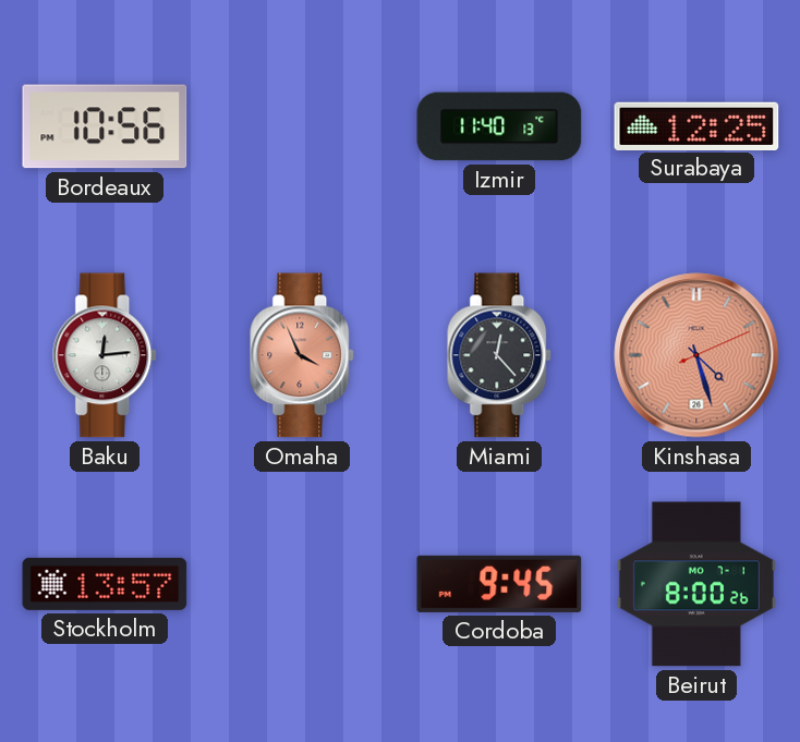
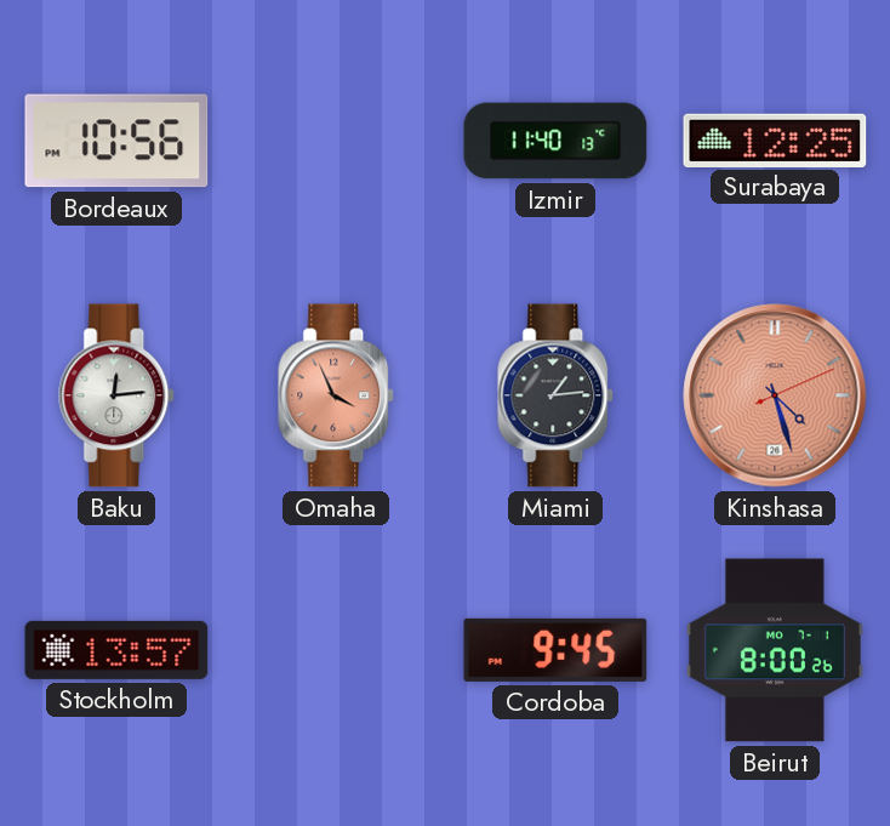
Miami: 12:23 -> 1:14
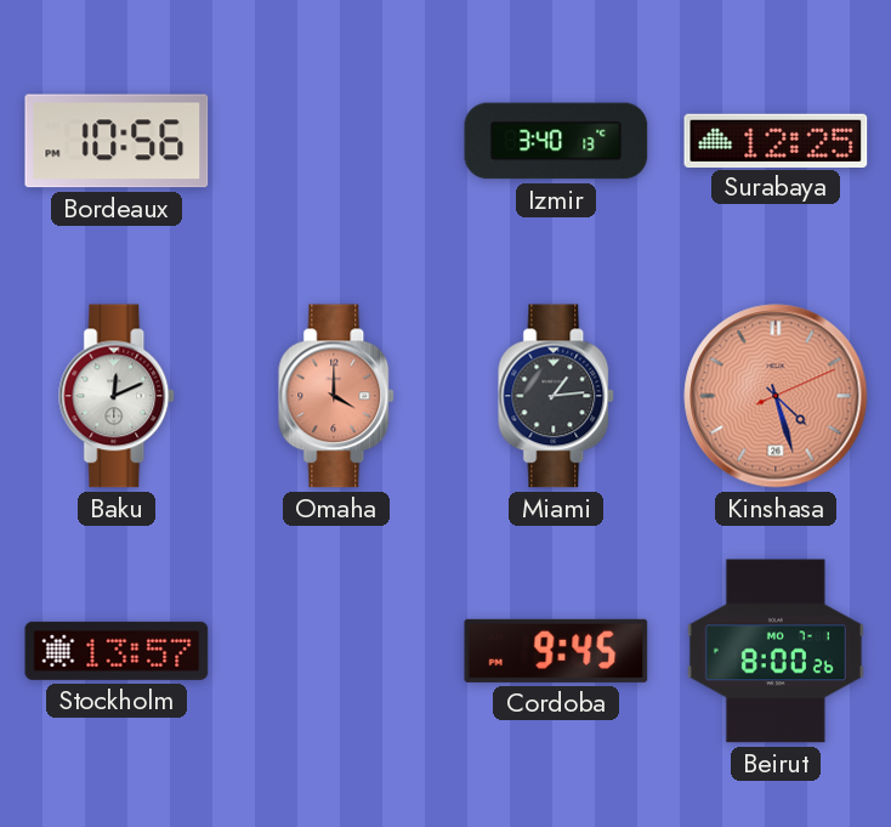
Izmir: 11:40 -> 3:40
Baku: 12:14 -> 12:11
Omaha: 3:56 -> 4:00
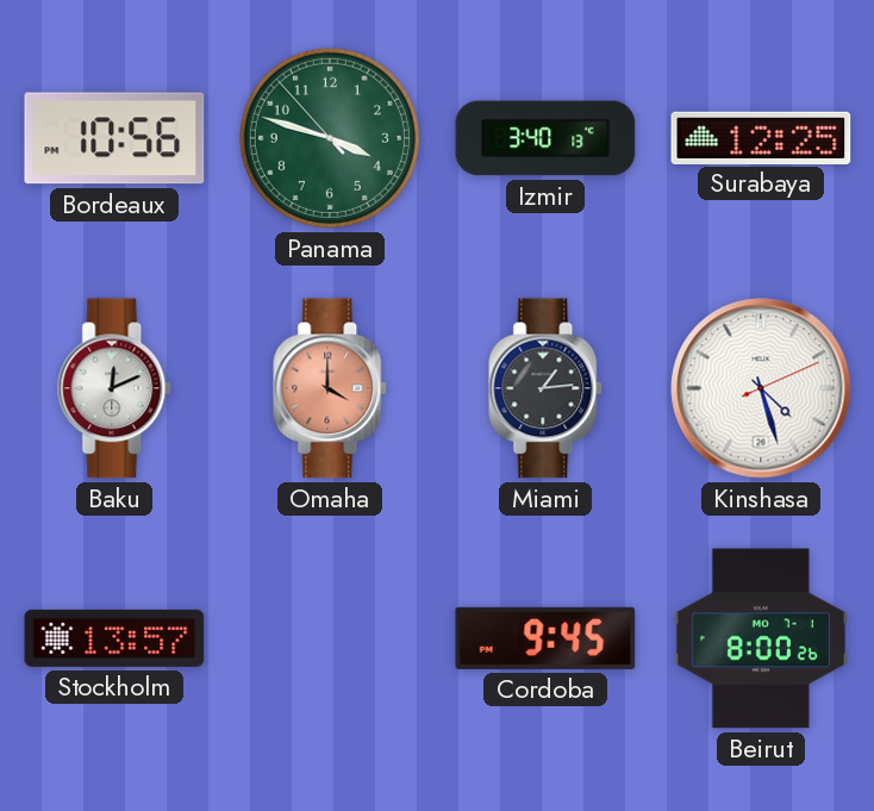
Panama: none -> 3:47
Kinshasa dial: salmon -> white
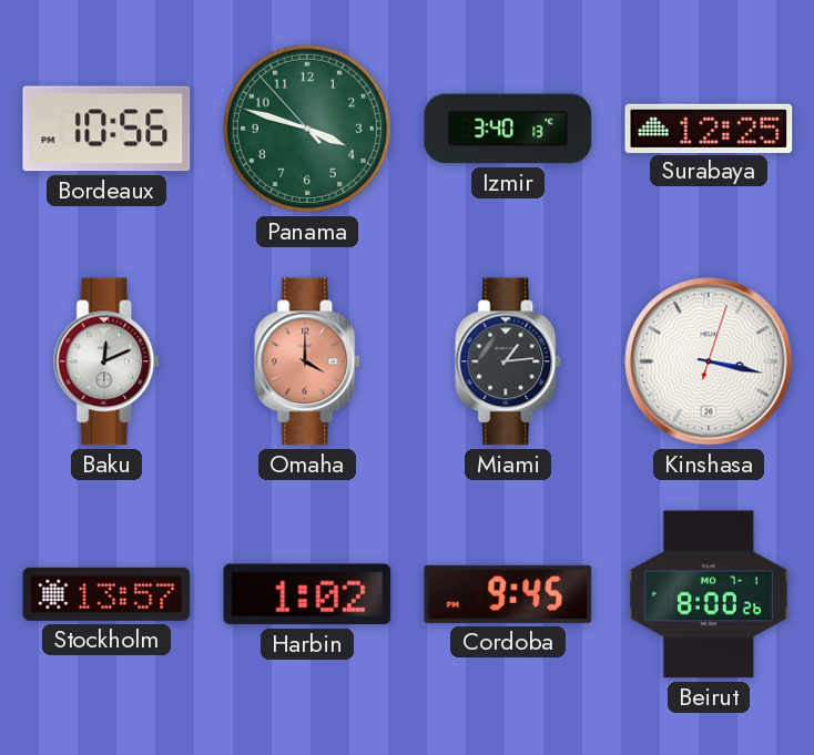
Kinshasa: 4:27 -> 3:17
Harbin: none -> 1:02
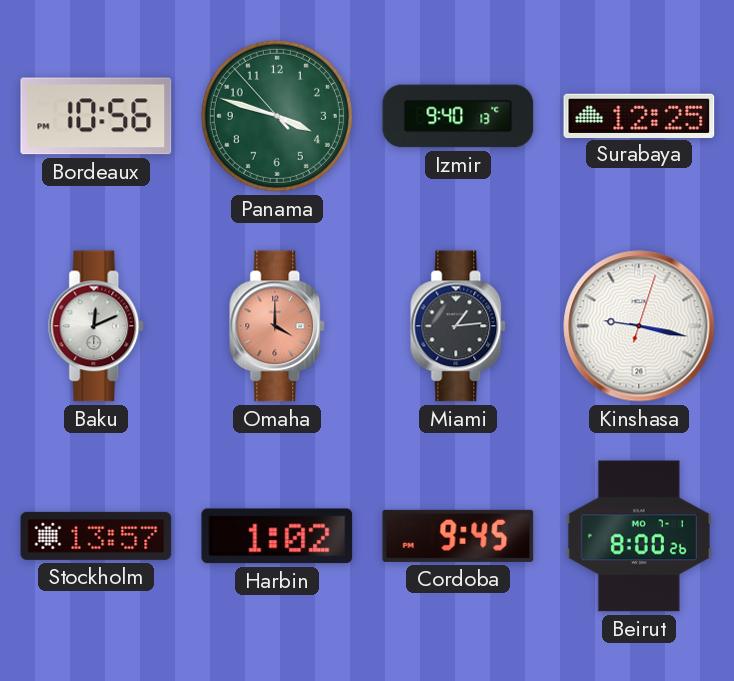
Izmir: 3:40 -> 9:40
Kinshasa: 3:17 -> 9:17
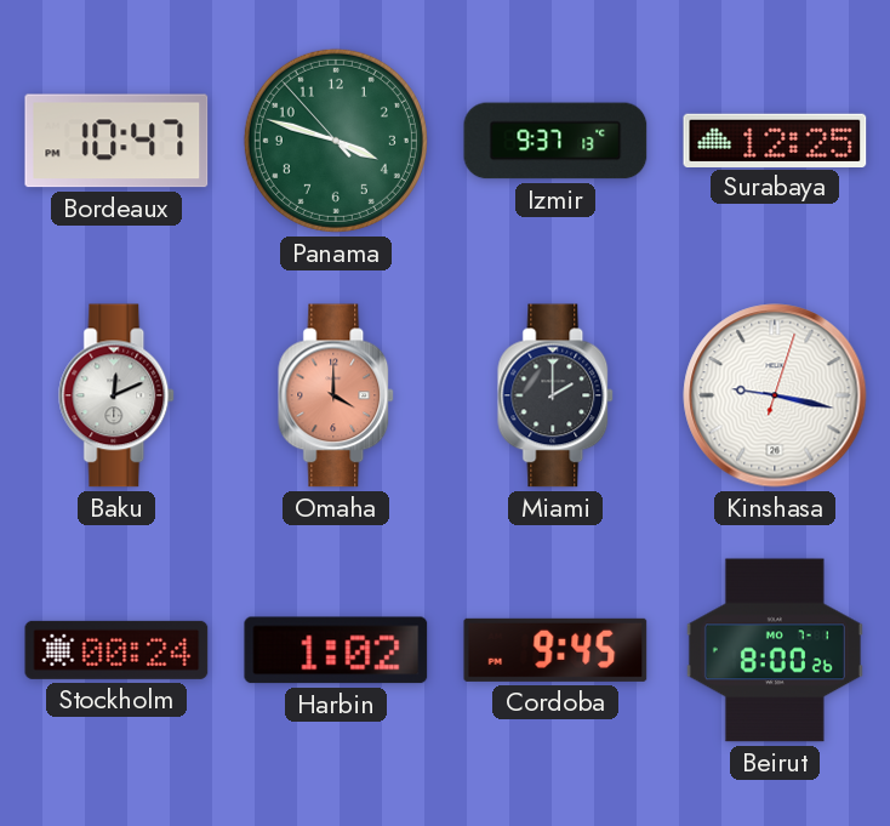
Bordeaux: 10:56 -> 10:47
Izmir: 9:40 -> 9:37
Miami: 1:14 -> 2:00
Stockholm: 13:57 -> 00:24
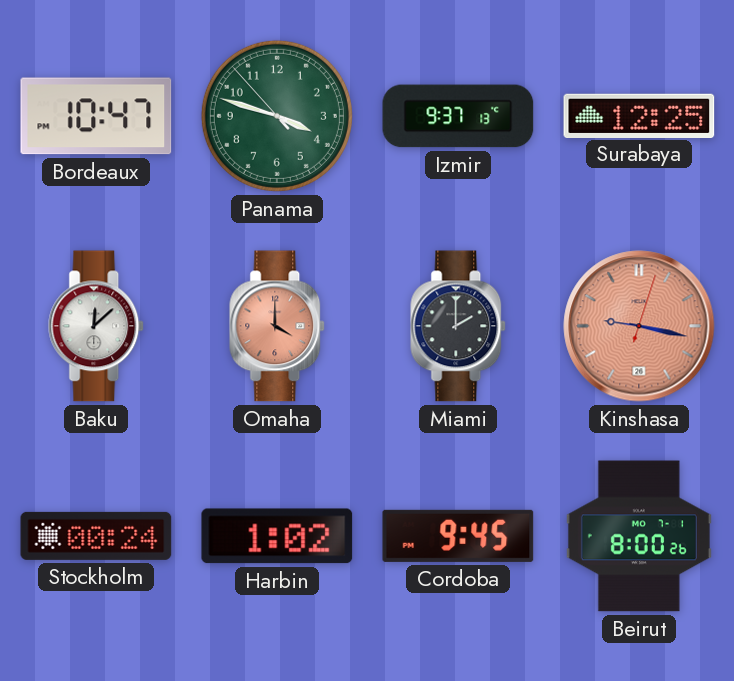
Baku: 12:11 -> 12:08
Kinshasa dial: white -> salmon
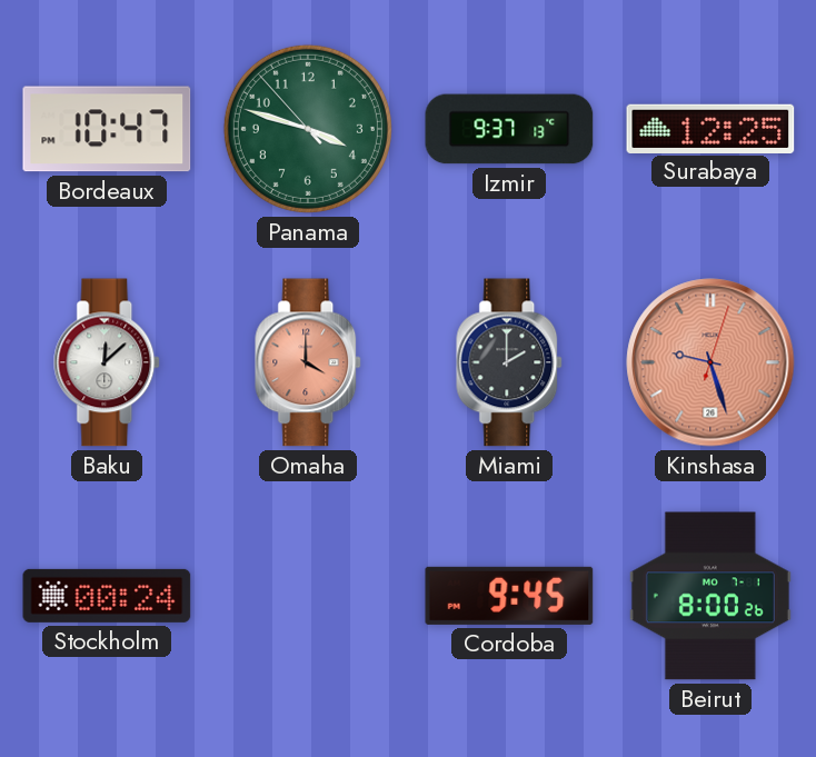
Kinshasa: 9:17 -> 9:27
Harbin: 1:02 -> none
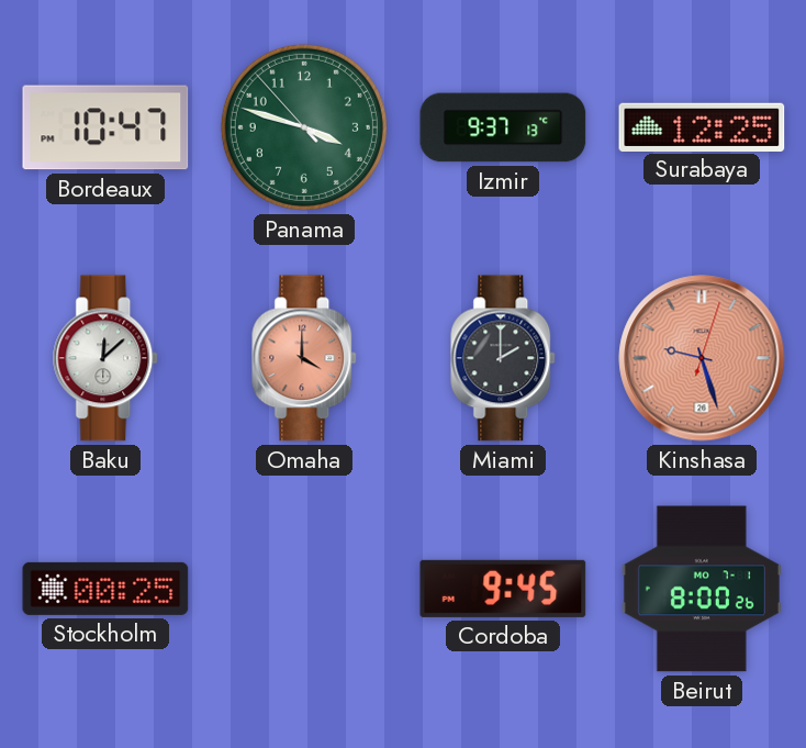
Stockholm: 00:24 -> 00:25
